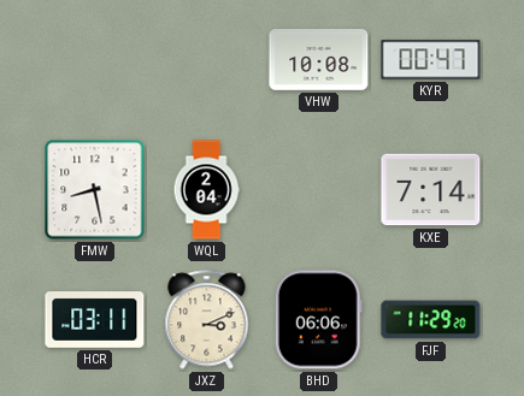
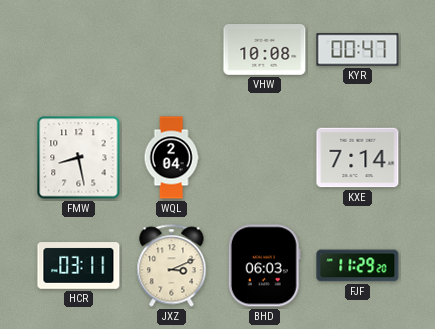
BHD: 06:06 -> 06:03
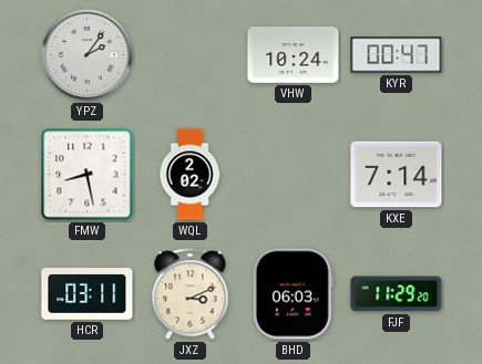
YPZ: none -> 2:06
VHW: 10:08 -> 10:24
WQL: 2:04 -> 2:02
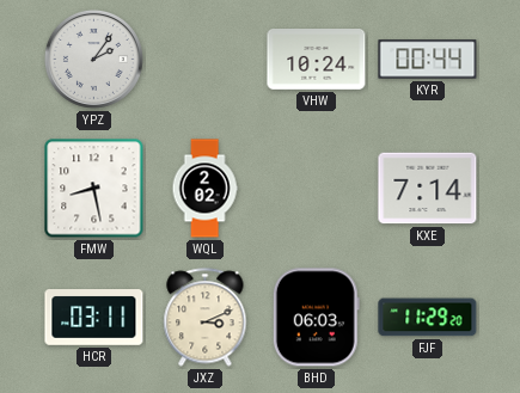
KYR: 00:47 -> 00:44
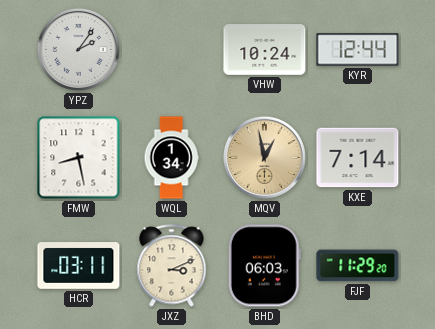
KYR: 00:44 -> 12:44
WQL: 2:02 -> 1:34
MQV: none -> 12:58
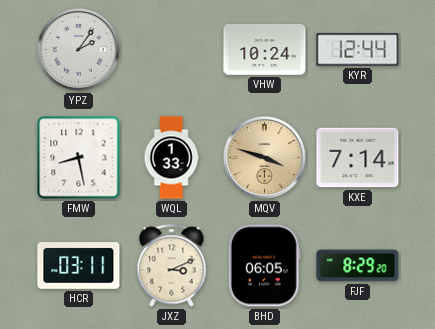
WQL: 1:34 -> 1:33
MQV: 12:58 -> 3:48
BHD: 06:03 -> 06:05
FJF: 11:29 -> 8:29
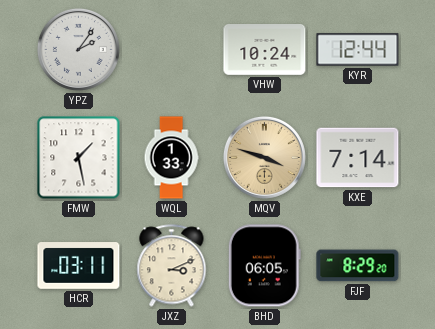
FMW: 8:28 -> 1:28
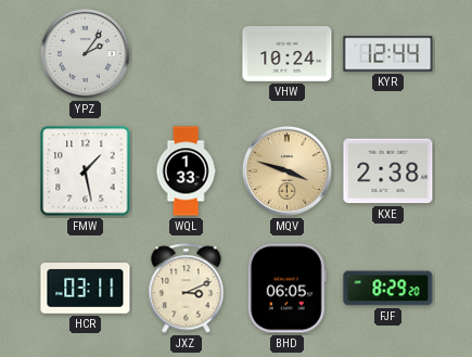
KXE: 7:14 -> 2:38
